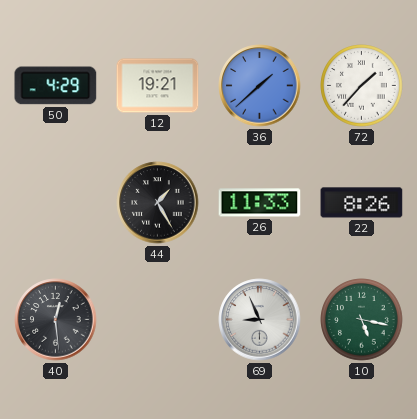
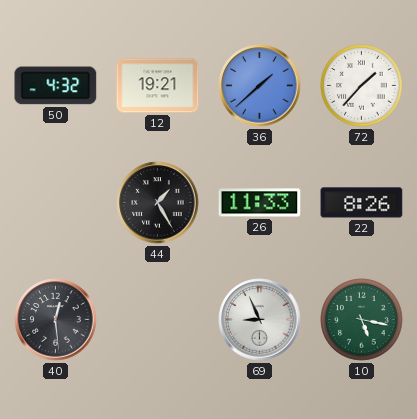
50: 4:29 -> 4:32
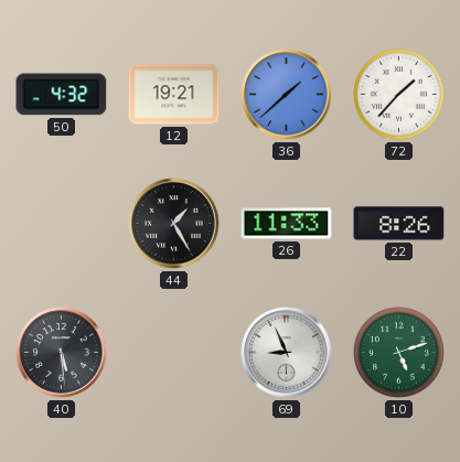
40: 12:29 -> 5:29
10: 5:17 -> 5:12
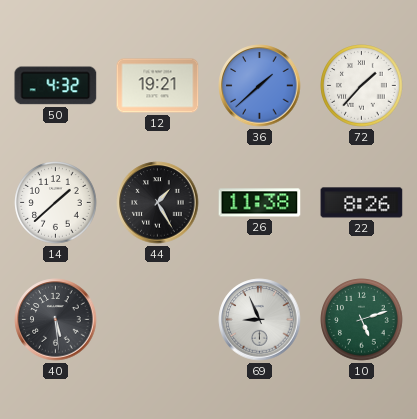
14: none -> 1:38
26: 11:33 -> 11:38
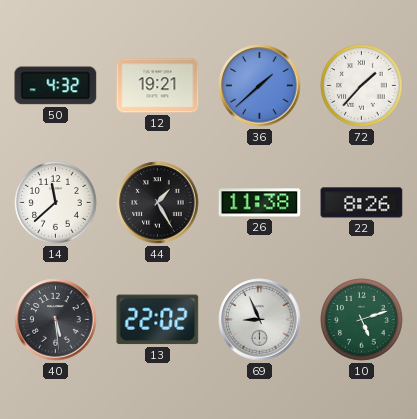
14: 1:38 -> 11:38
13: none -> 22:02
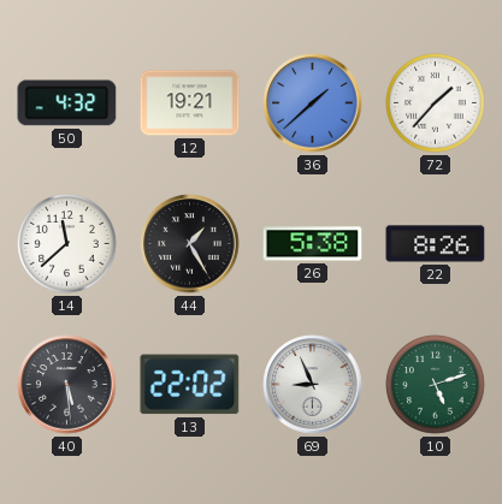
26: 11:38 -> 5:38
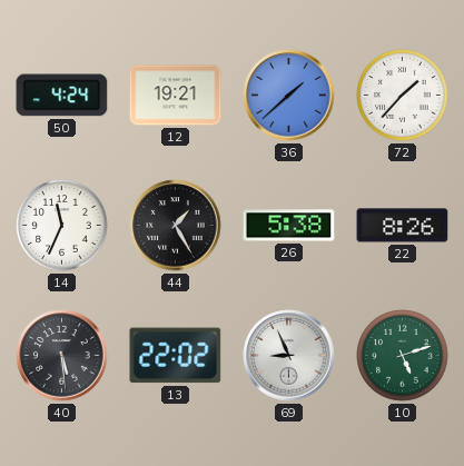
50: 4:32 -> 4:24
14: 11:38 -> 11:34
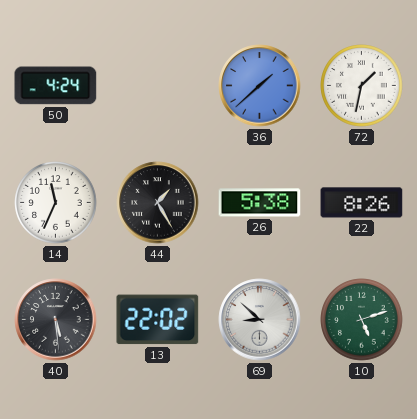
12: 19:21 -> none
72: 1:37 -> 1:32
69: 8:56 -> 8:52
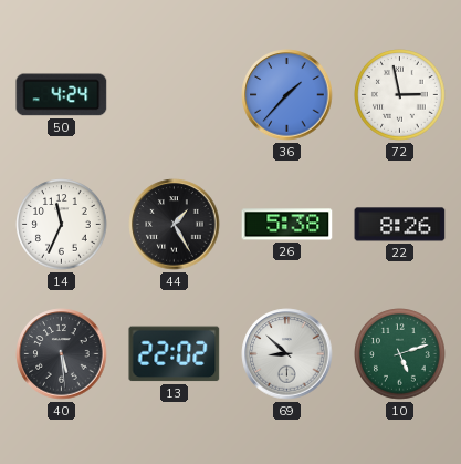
36: 1:38 -> 1:37
72: 1:32 -> 2:58
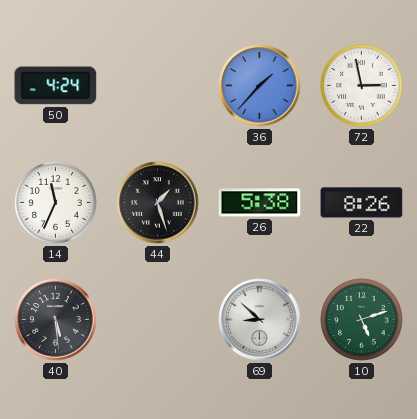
44: 1:25 -> 1:27
13: 22:02 -> none
